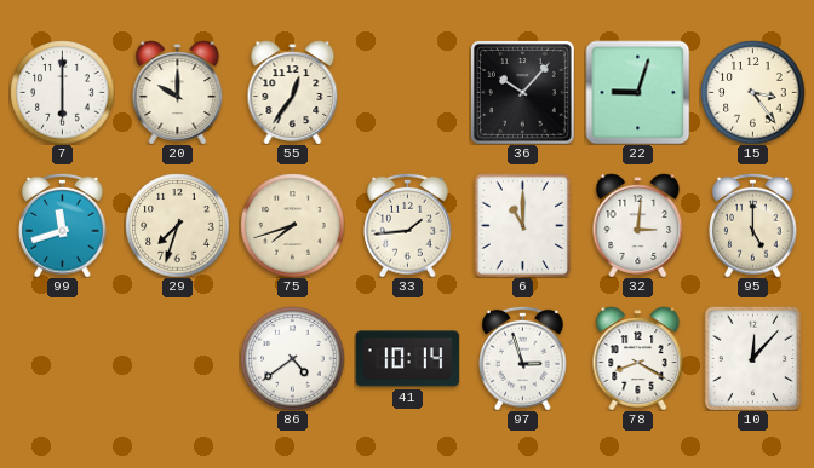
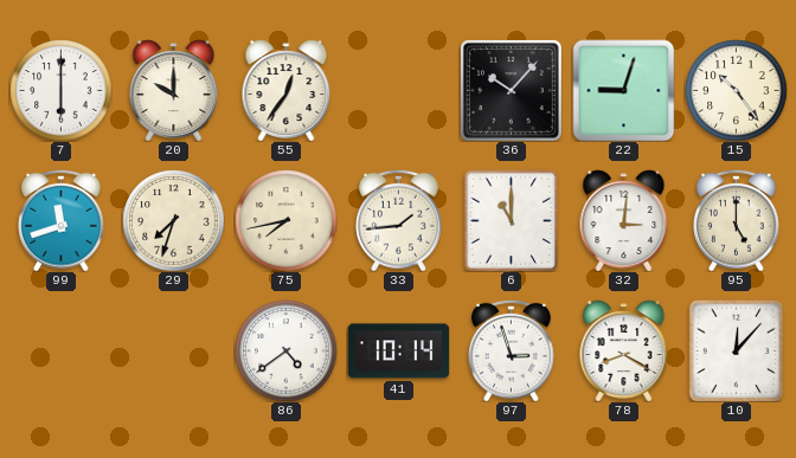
15: 3:24 -> 10:24
75: 7:42 -> 7:43
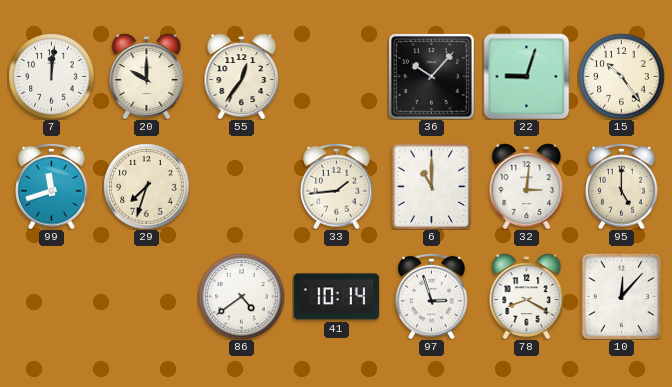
7: 6:00 -> 12:01
75: 7:43 -> none
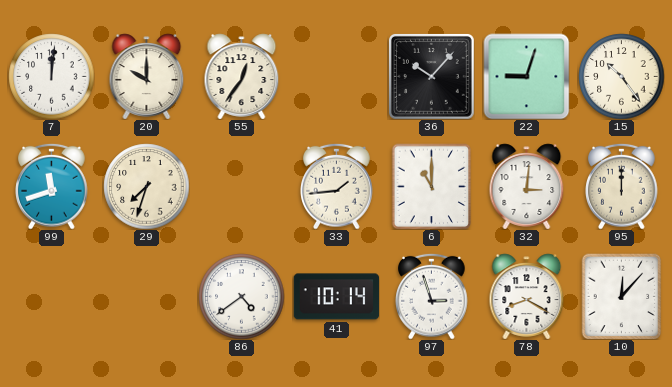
95: 5:00 -> 12:00
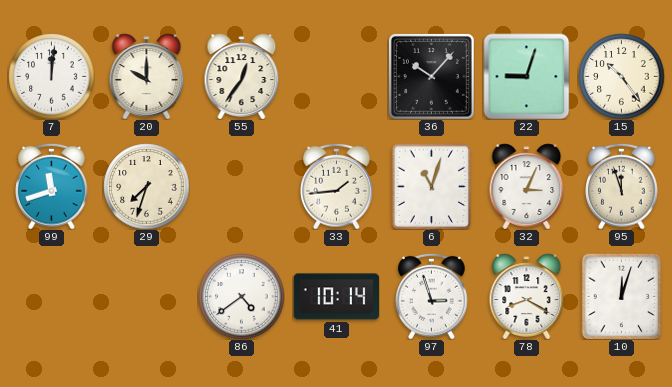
6: 11:00 -> 11:03
32: 3:01 -> 3:04
95: 12:00 -> 11:57
10: 12:07 -> 12:03
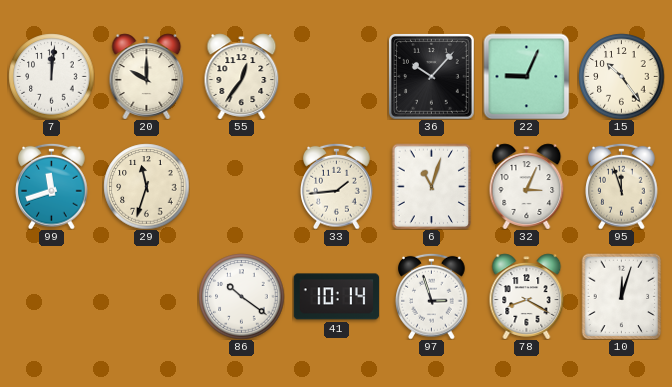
22: 9:03 -> 9:04
29: 7:33 -> 11:33
86: 4:39 -> 10:21
